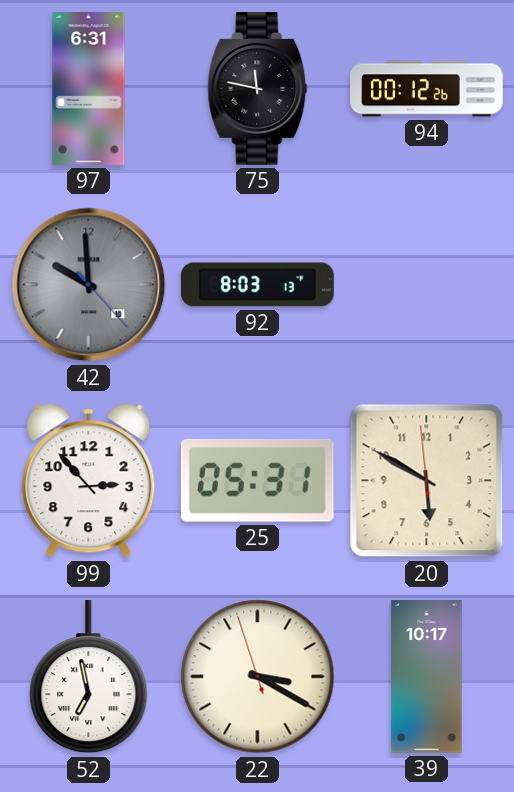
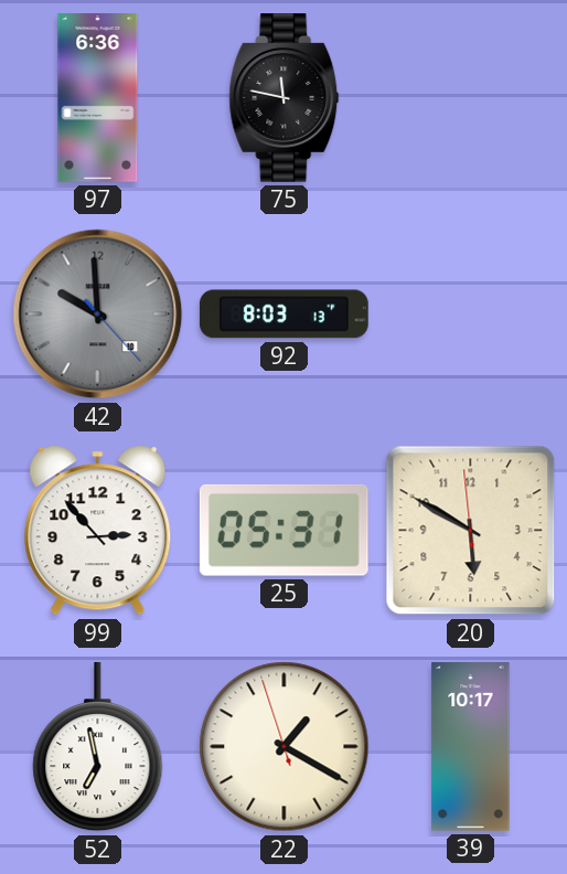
97: 6:31 -> 6:36
94: 00:12 -> none
22: 3:19 -> 1:19
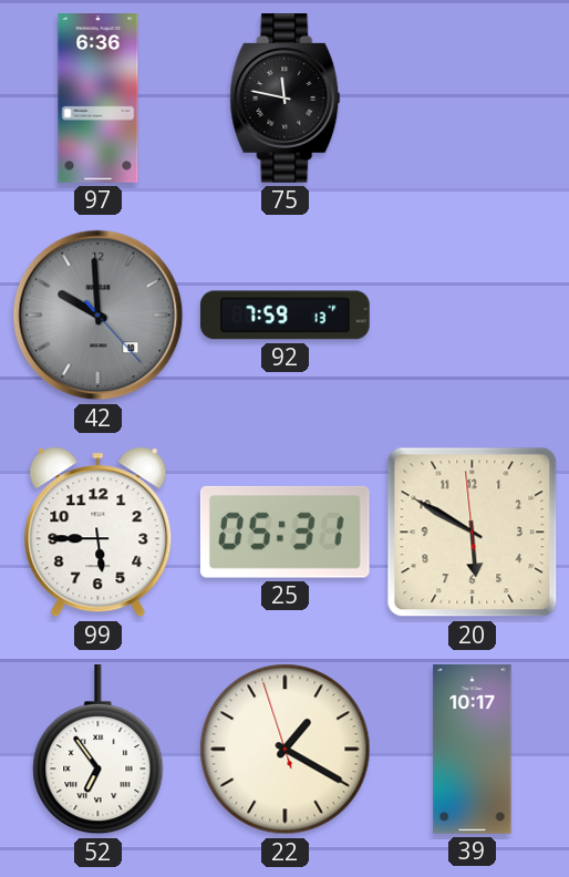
92: 8:03 -> 7:59
99: 2:53 -> 5:45
52: 6:58 -> 6:54
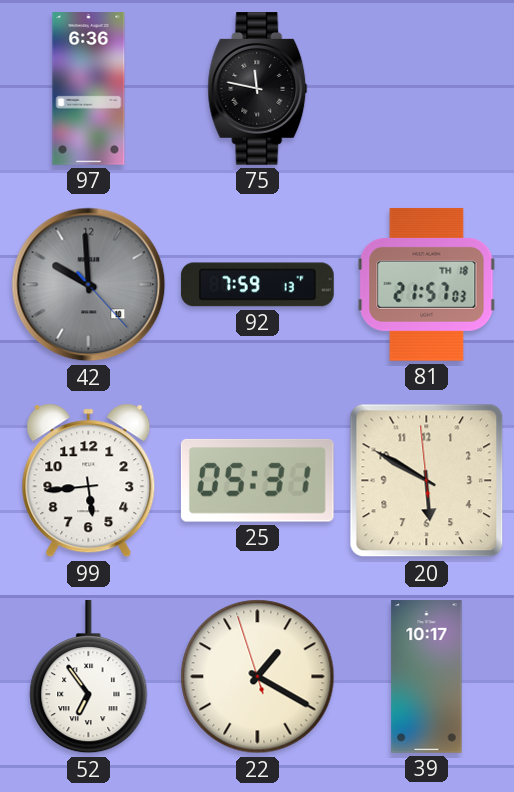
81: none -> 21:57
99: 5:45 -> 5:44
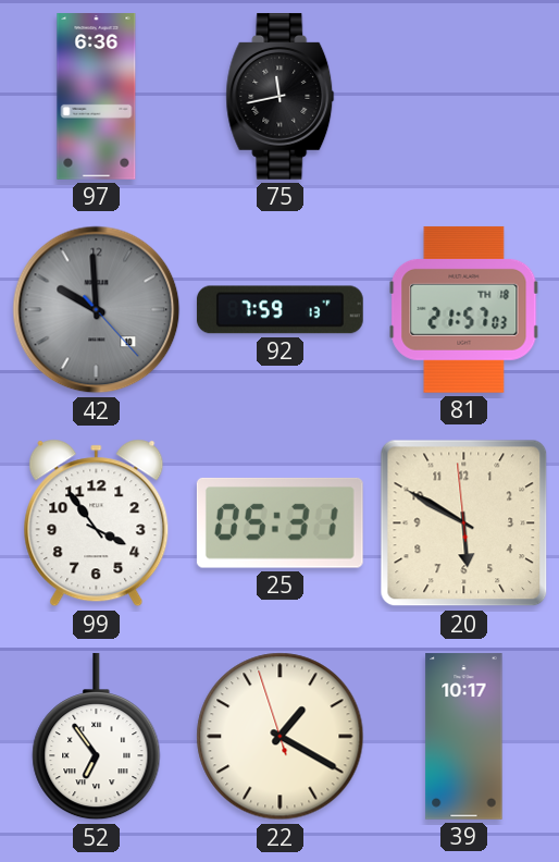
75: 11:47 -> 11:43
99: 5:44 -> 3:54
